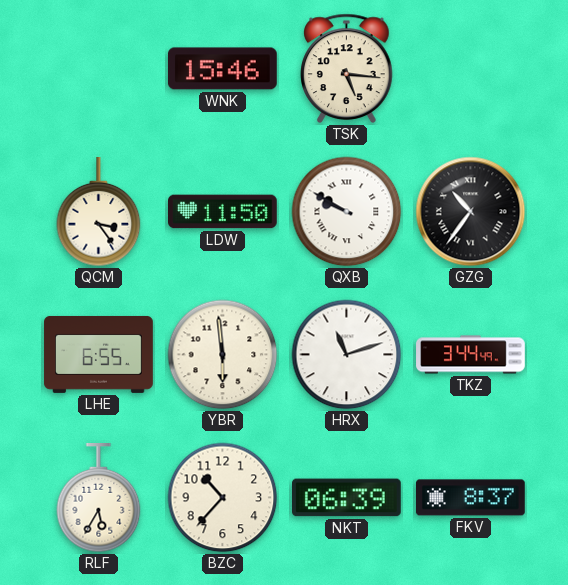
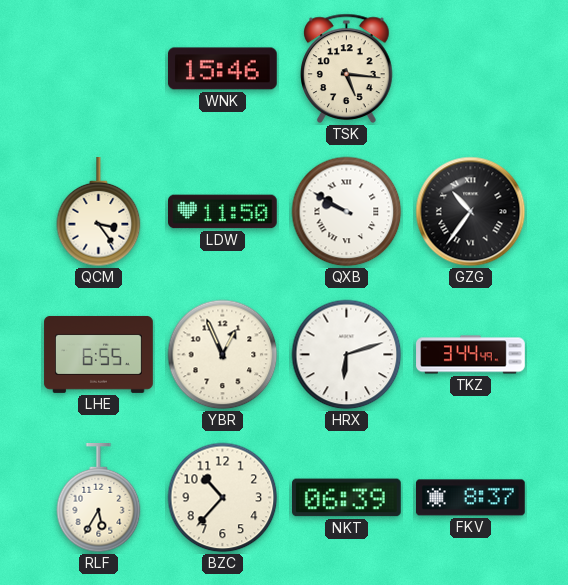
YBR: 5:59 -> 12:56
HRX: 11:12 -> 6:12
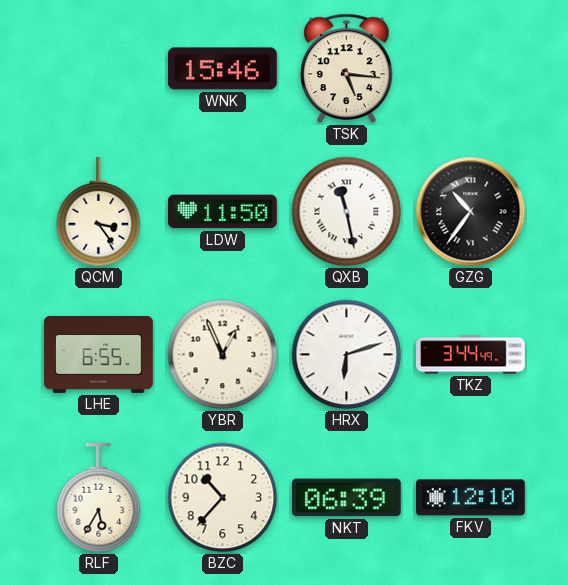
QXB: 9:50 -> 11:28
FKV: 8:37 -> 12:10
